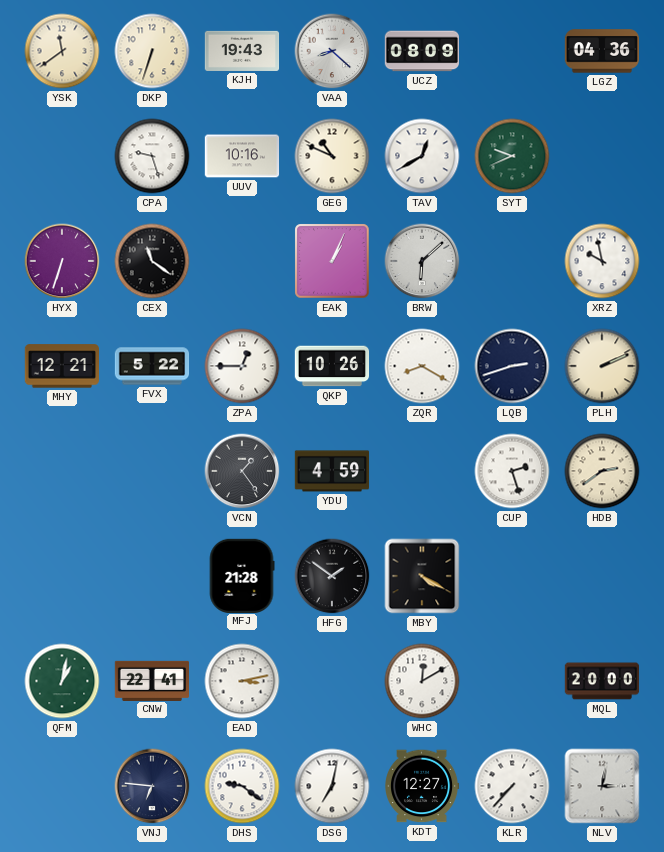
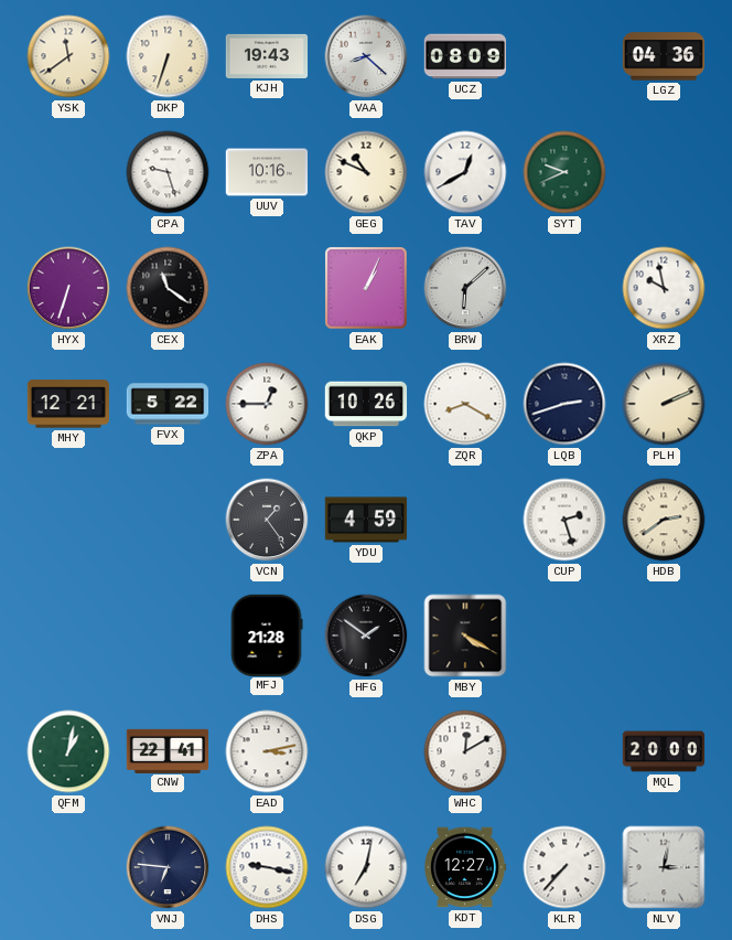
DHS: 9:21 -> 9:17
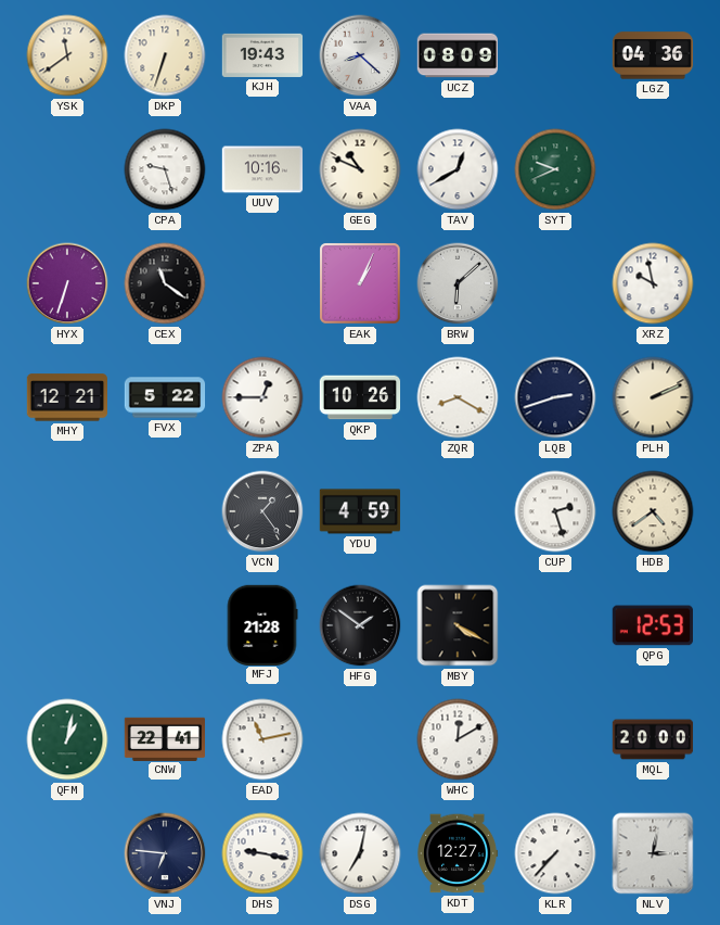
HDB: 2:39 -> 4:39
QPG: none -> 12:53
EAD: 3:13 -> 11:13
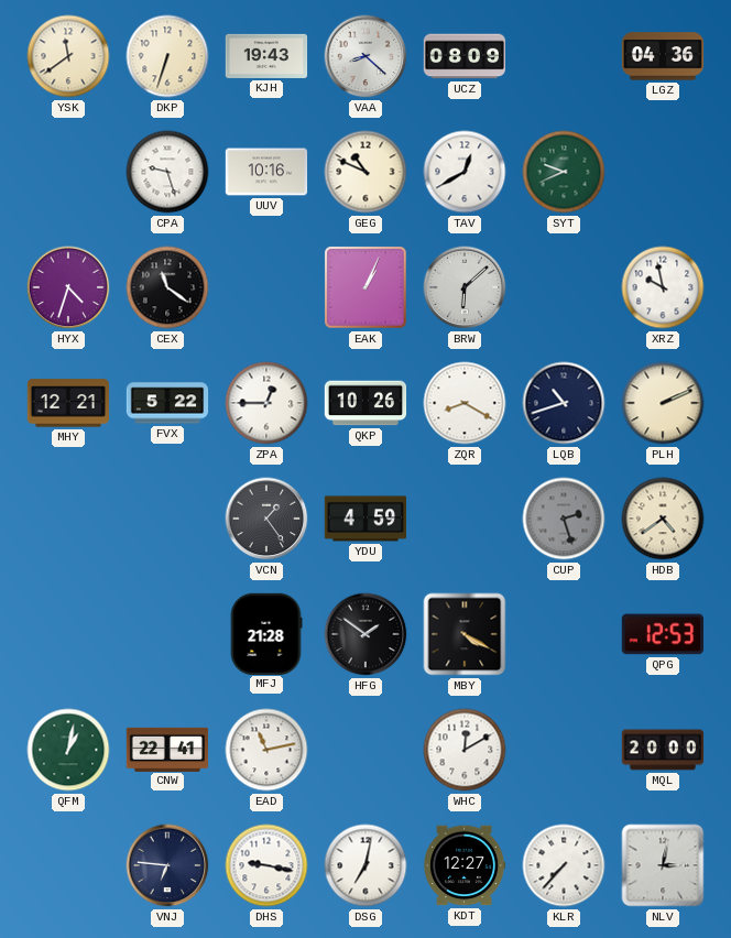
HYX: 6:33 -> 4:33
LQB: 2:42 -> 10:42
CUP dial: white -> grey
